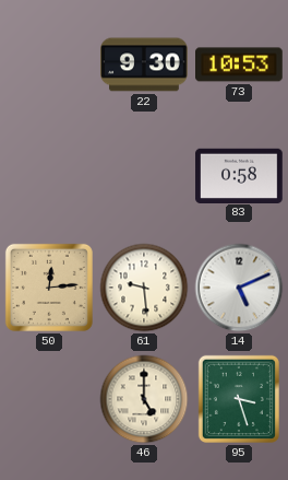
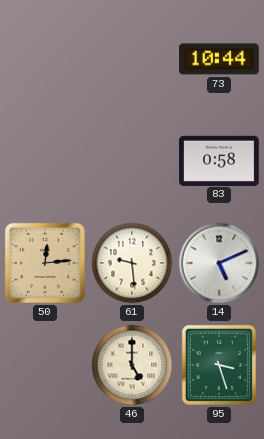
22: 9:30 -> none
73: 10:53 -> 10:44
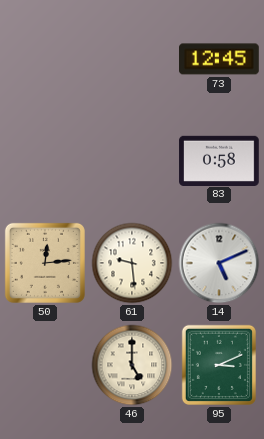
73: 10:44 -> 12:45
95: 3:27 -> 3:11
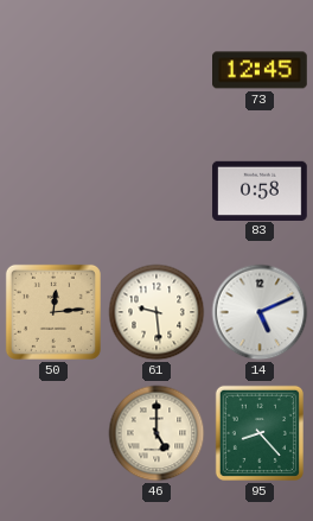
95: 3:11 -> 8:23
